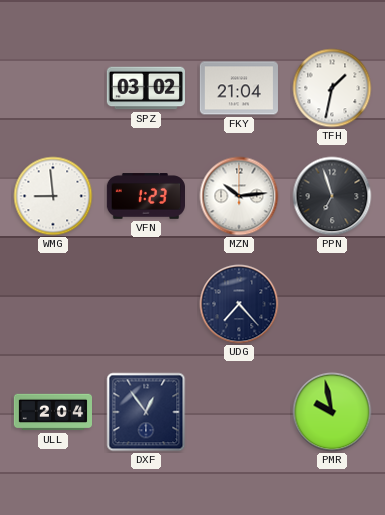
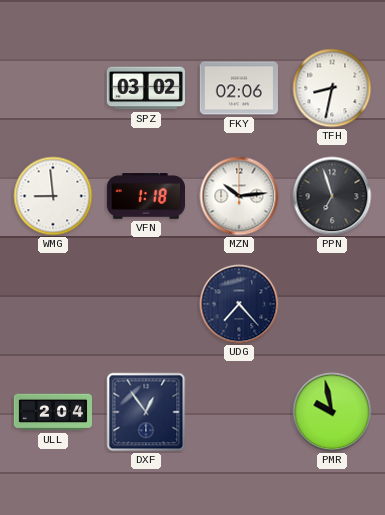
FKY: 21:04 -> 02:06
TFH: 1:32 -> 8:32
VFN: 1:23 -> 1:18
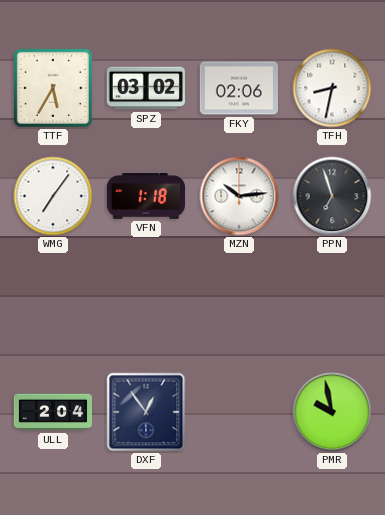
TTF: none -> 5:35
WMG: 8:59 -> 7:06
UDG: 7:23 -> none
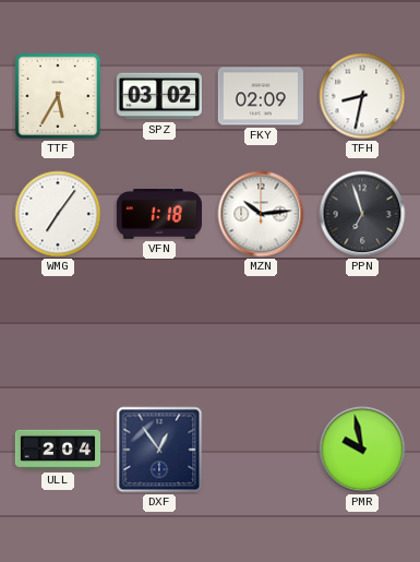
FKY: 02:06 -> 02:09
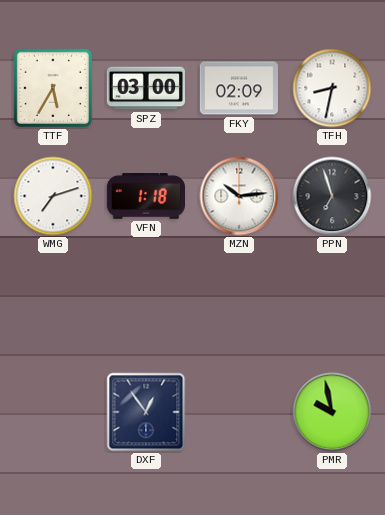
SPZ: 03:02 -> 03:00
WMG: 7:06 -> 7:12
ULL: 2:04 -> none
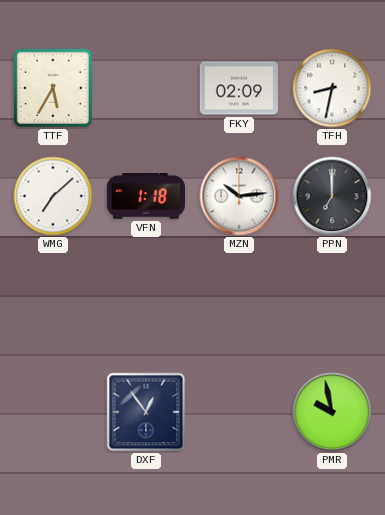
SPZ: 03:00 -> none
WMG: 7:12 -> 7:08
PPN: 6:57 -> 7:00
